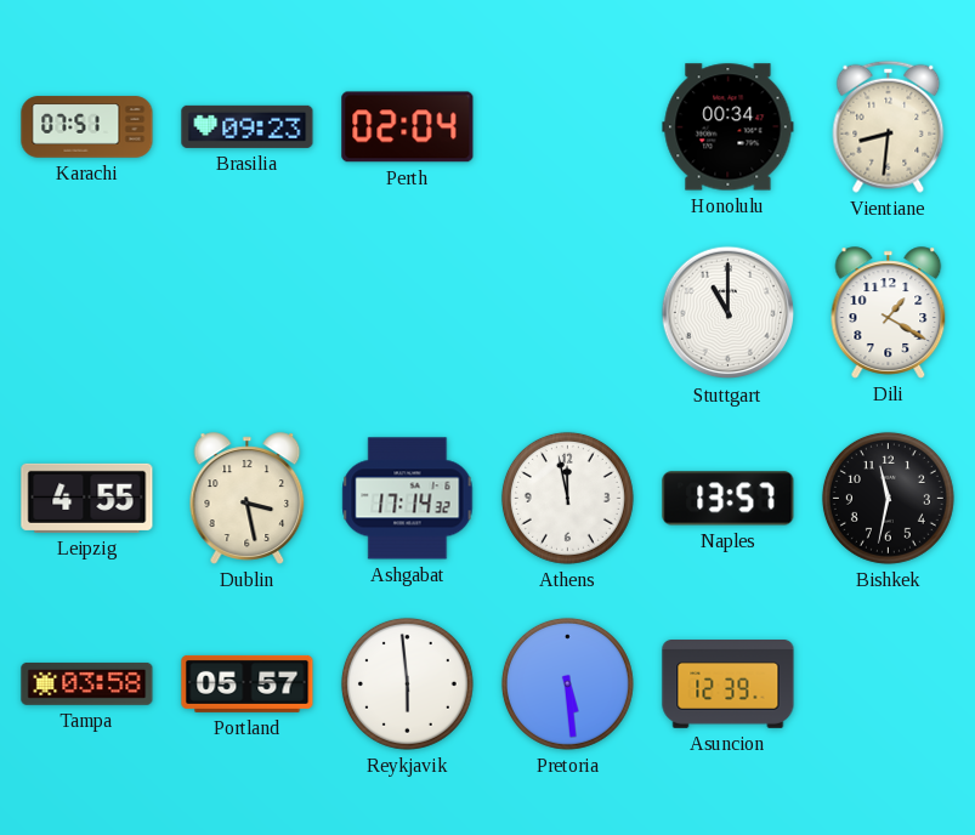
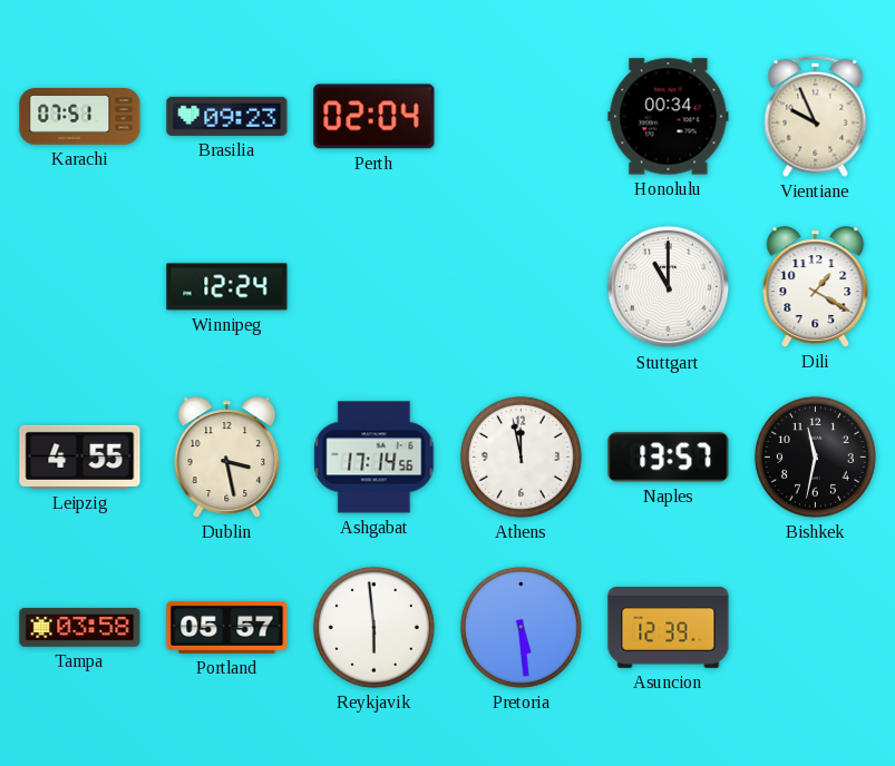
Vientiane: 8:31 -> 9:56
Winnipeg: none -> 12:24
Ashgabat: 17:14:32 -> 17:14:56
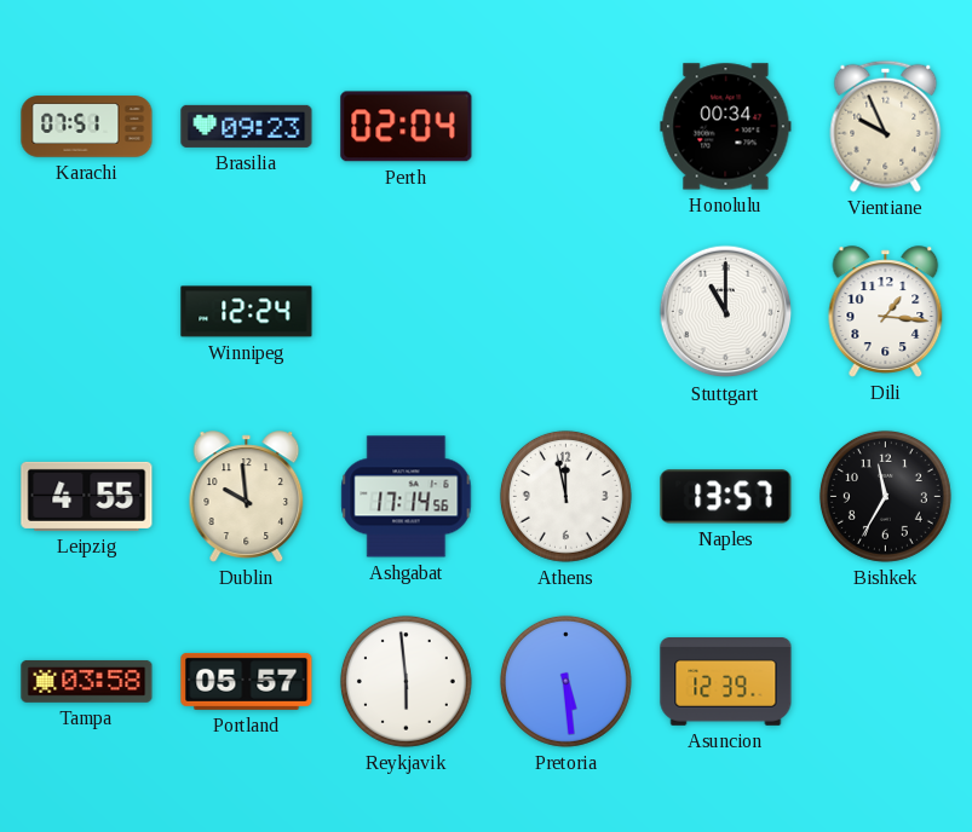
Dili: 1:20 -> 1:16
Dublin: 3:28 -> 9:59
Bishkek: 11:32 -> 11:35
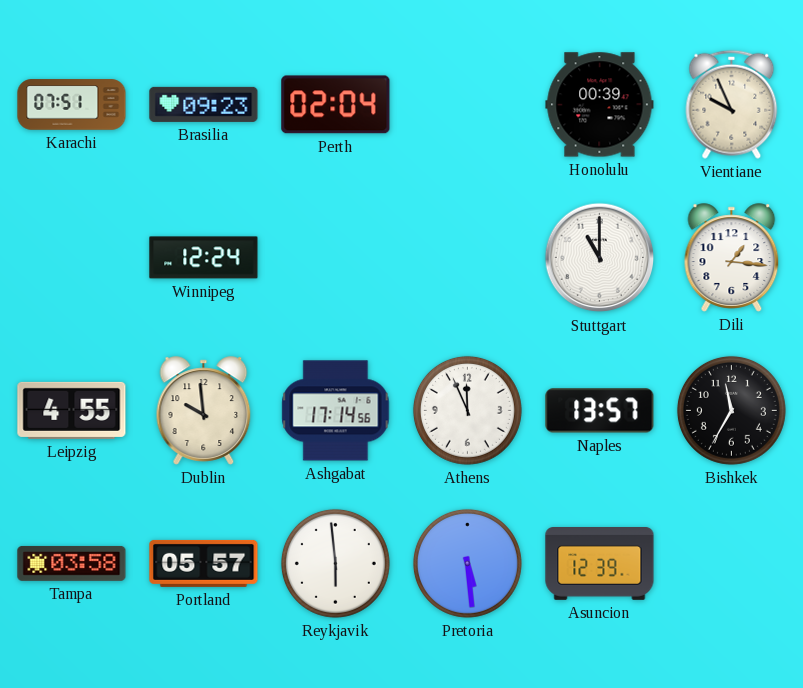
Honolulu: 00:34 -> 00:39
Athens: 11:58 -> 11:56
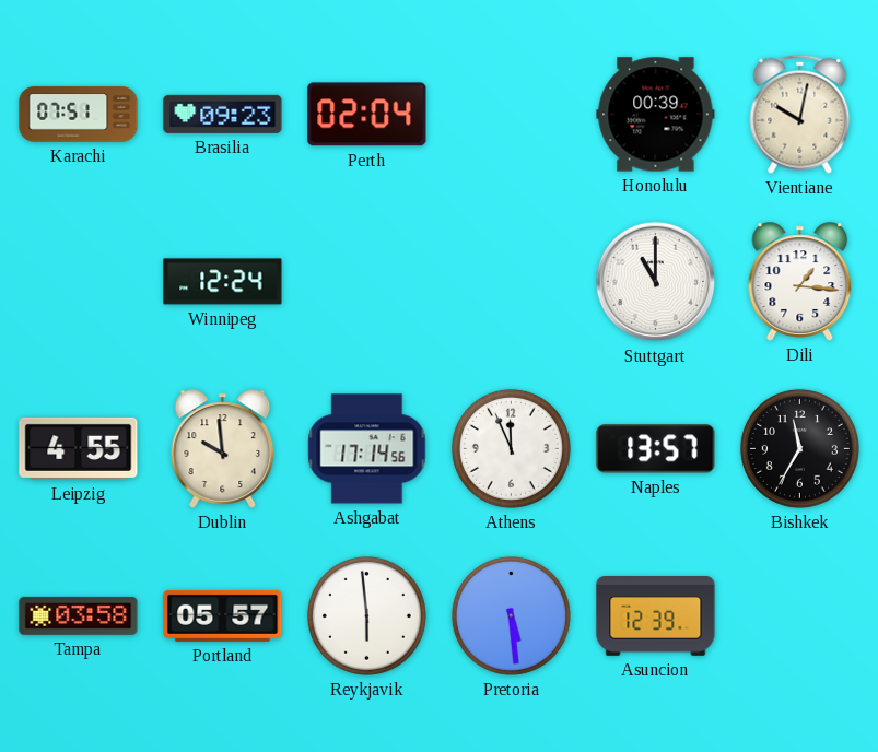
Vientiane: 9:56 -> 10:02
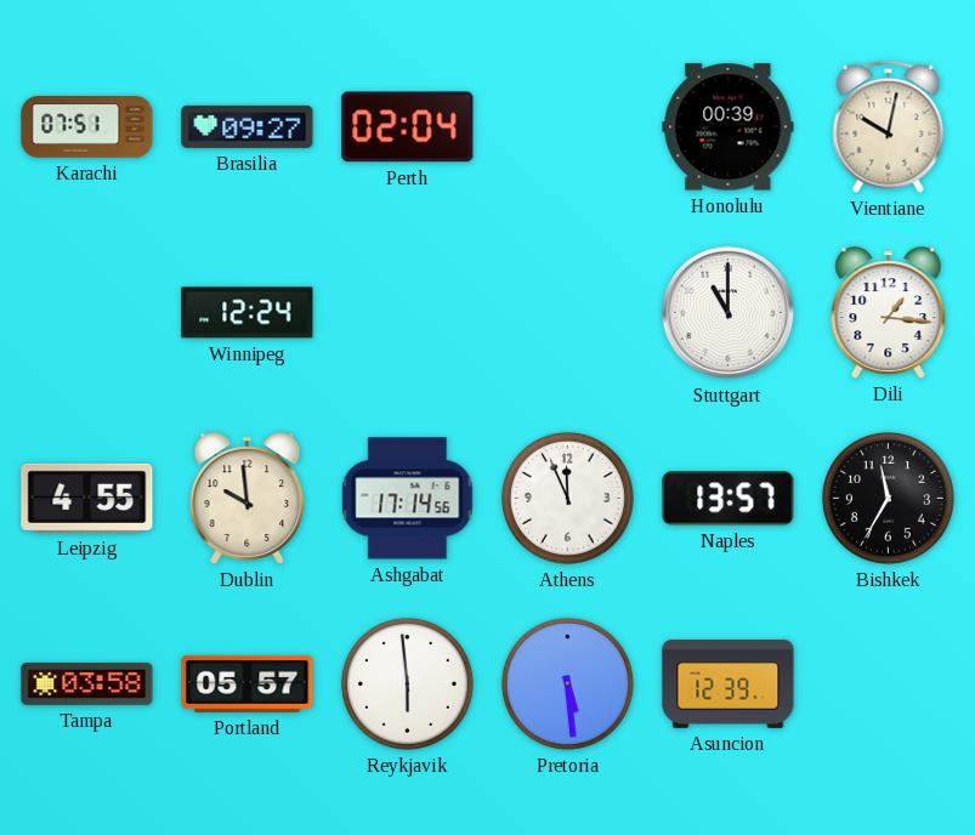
Brasilia: 09:23 -> 09:27
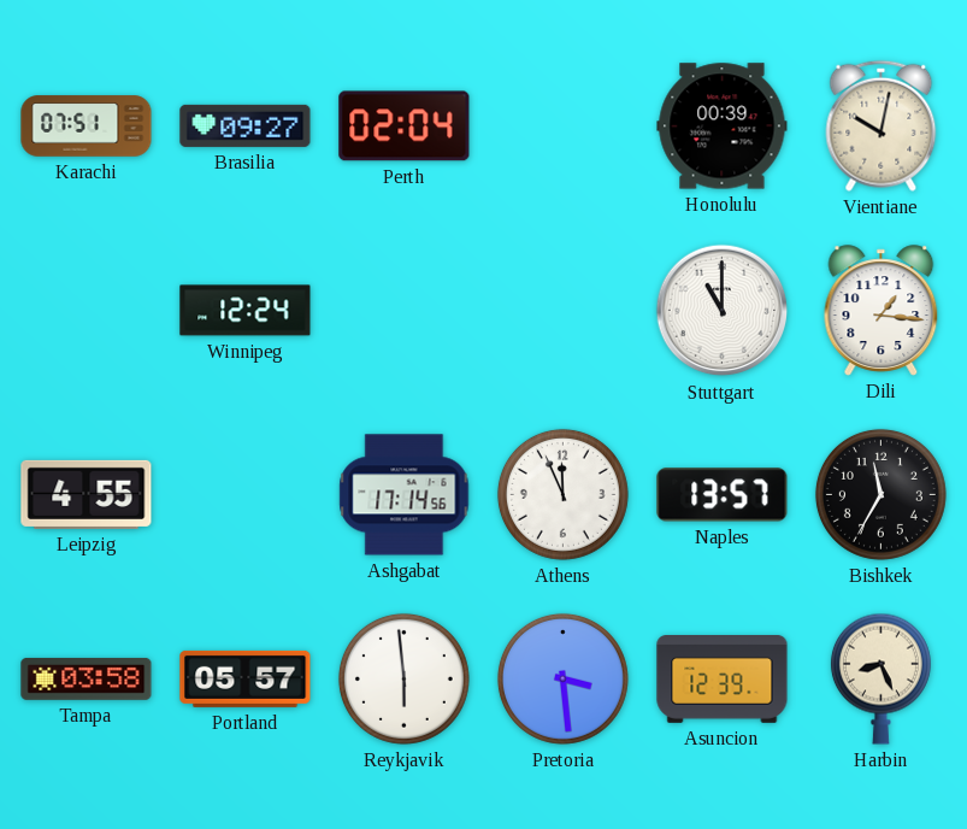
Dublin: 9:59 -> none
Pretoria: 5:29 -> 3:29
Harbin: none -> 8:26
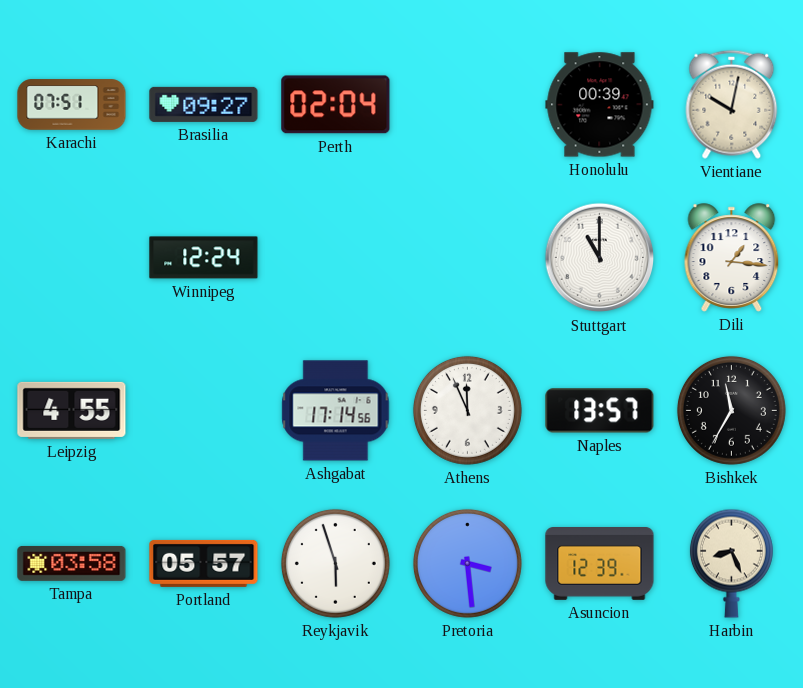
Reykjavik: 5:59 -> 5:57
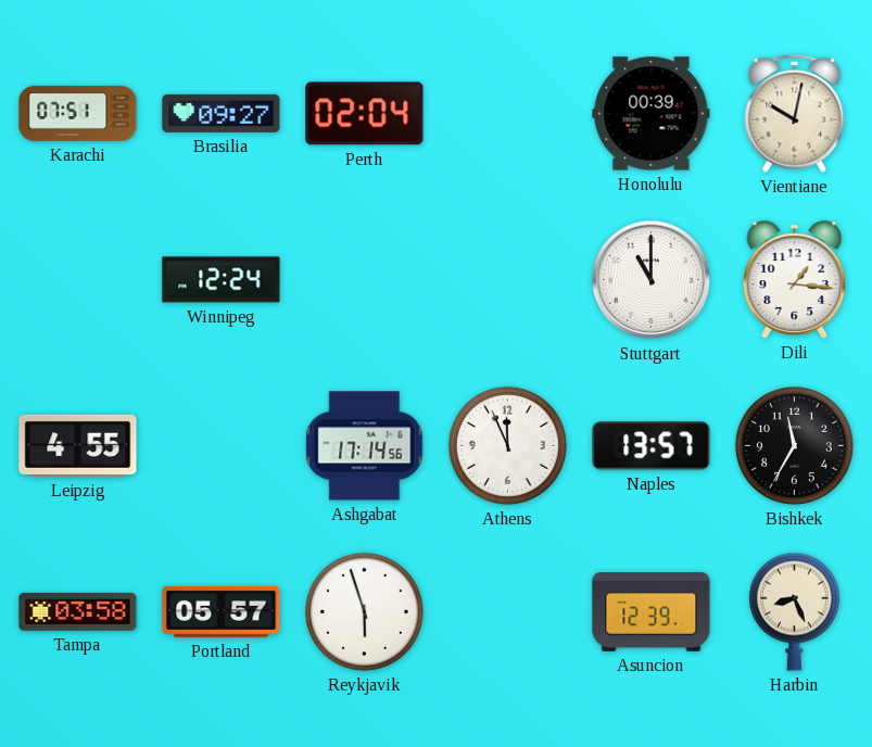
Pretoria: 3:29 -> none
